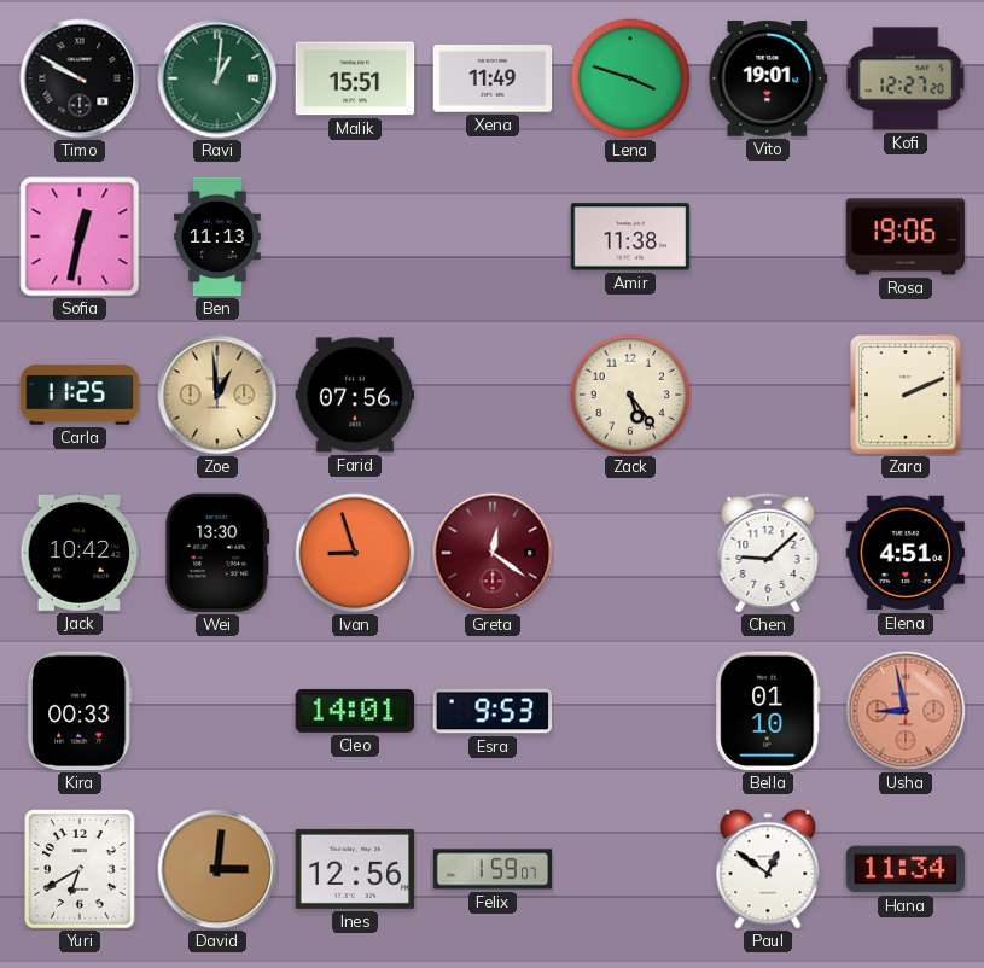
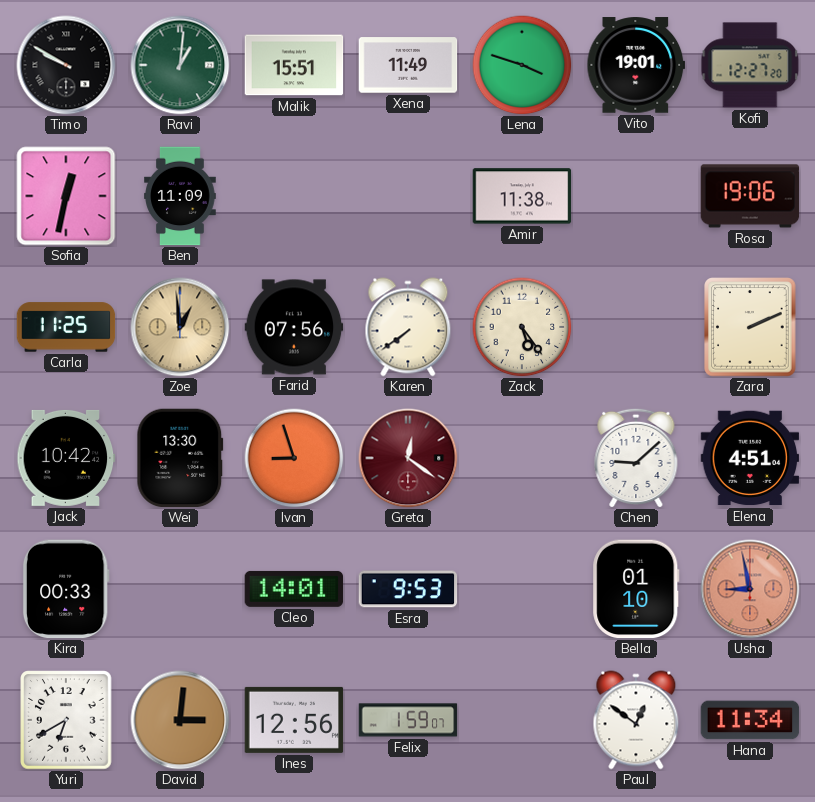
Ben: 11:13 -> 11:09
Karen: none -> 7:39
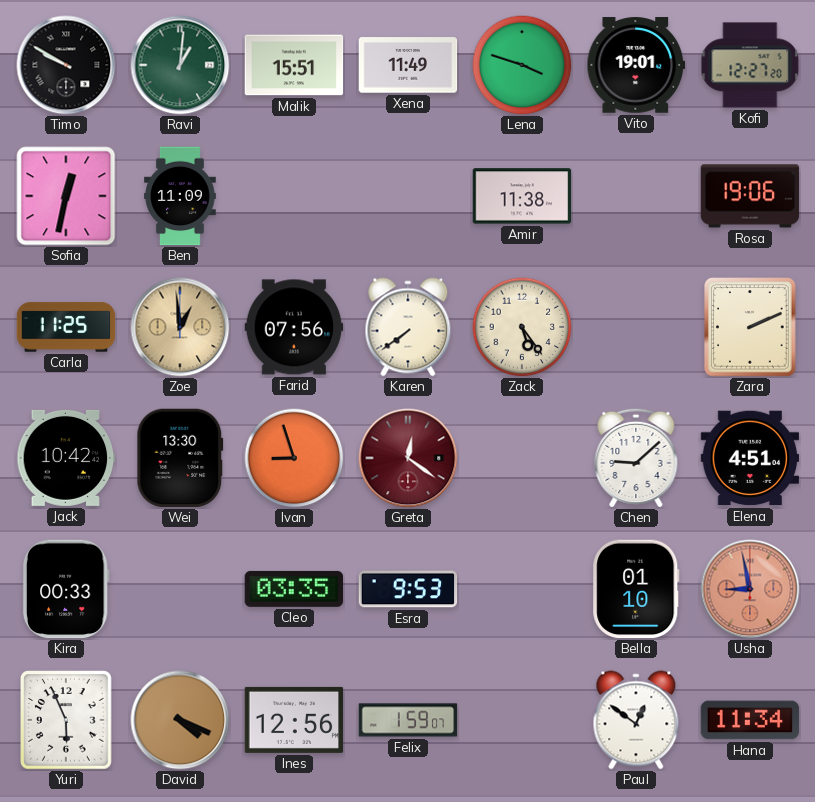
Cleo: 14:01 -> 03:35
Yuri: 6:40 -> 5:56
David: 3:01 -> 4:19
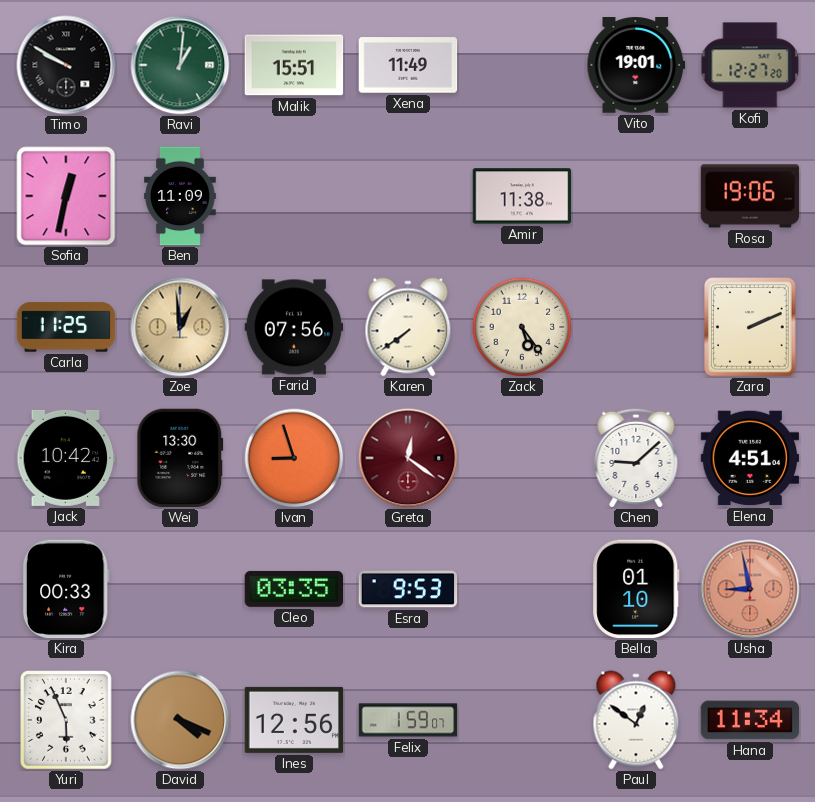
Lena: 3:48 -> none
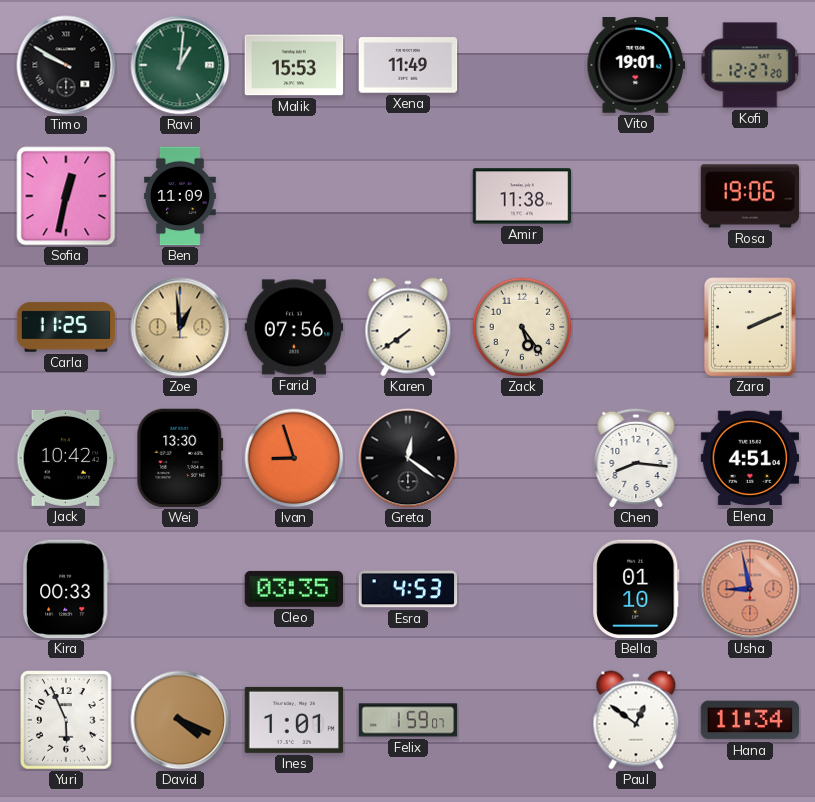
Malik: 15:51 -> 15:53
Greta dial: burgundy -> black
Chen: 9:08 -> 8:16
Esra: 9:53 -> 4:53
Ines: 12:56 -> 1:01
